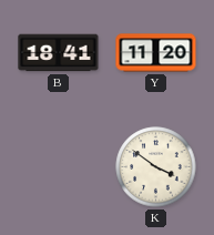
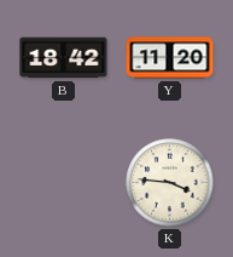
B: 18:41 -> 18:42
K: 3:51 -> 3:46
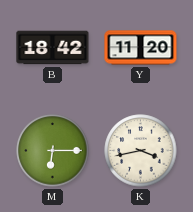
M: none -> 6:15
K: 3:46 -> 3:43
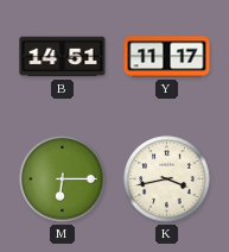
B: 18:42 -> 14:51
Y: 11:20 -> 11:17
